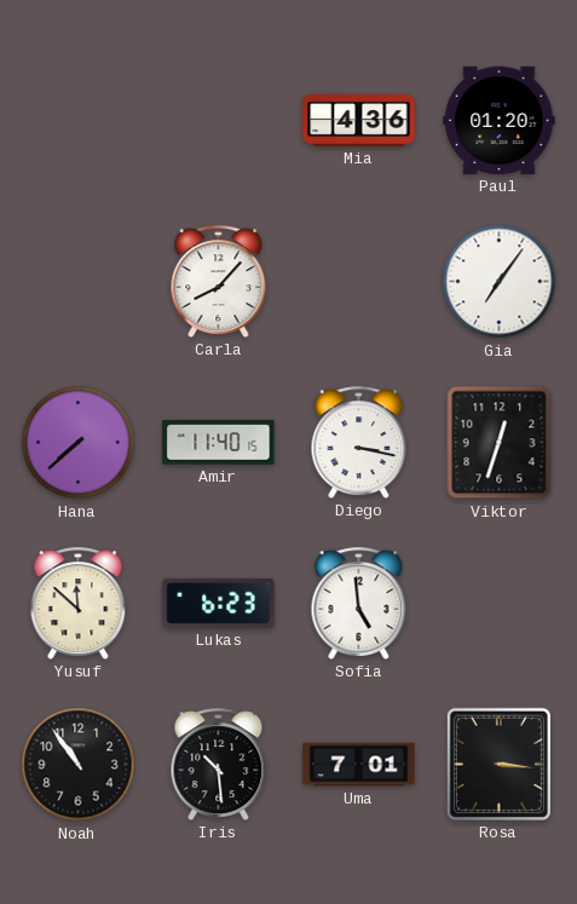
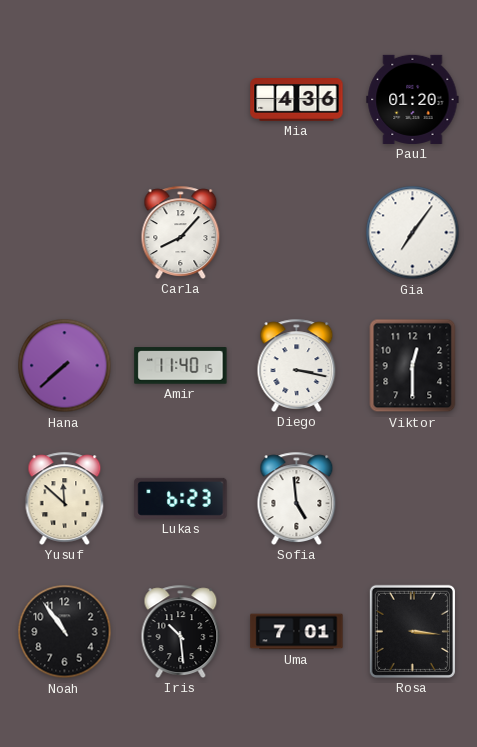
Viktor: 12:33 -> 12:30
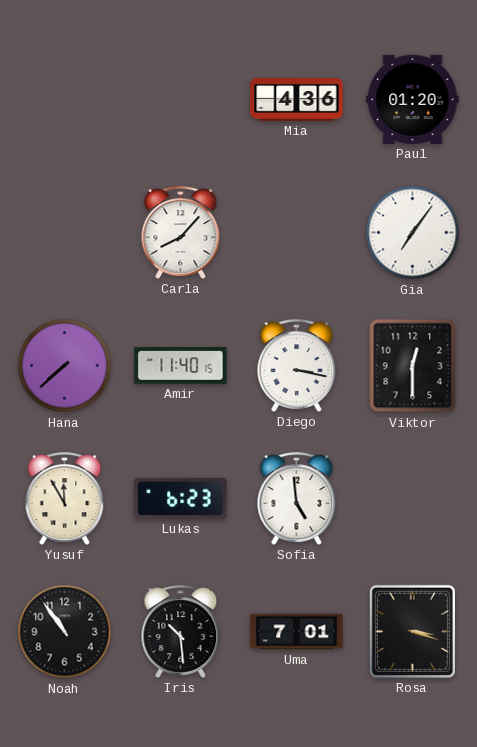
Yusuf: 11:52 -> 11:55
Rosa: 3:16 -> 3:18
